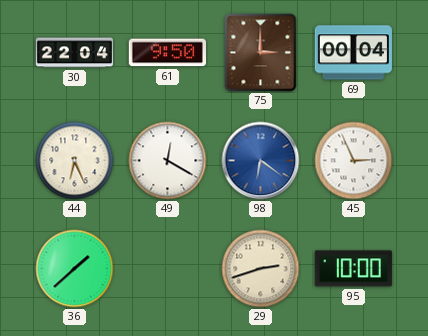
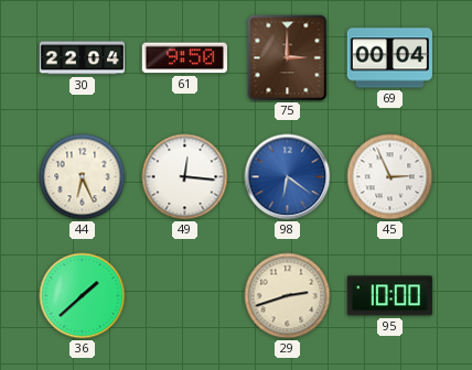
49: 12:20 -> 12:16
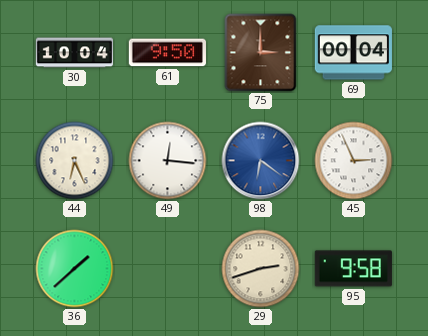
30: 22:04 -> 10:04
95: 10:00 -> 9:58
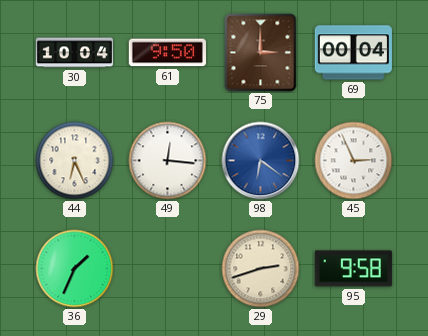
36: 1:38 -> 1:34
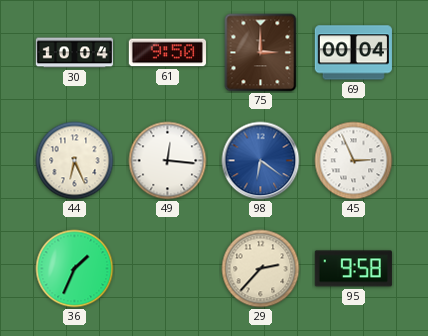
29: 2:42 -> 2:37
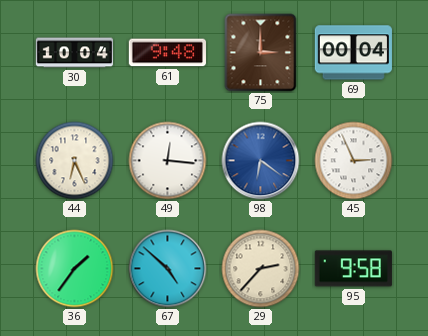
61: 9:50 -> 9:48
36: 1:34 -> 1:36
67: none -> 4:52
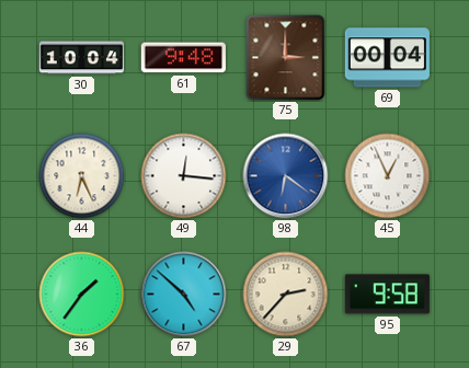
45: 2:56 -> 12:56
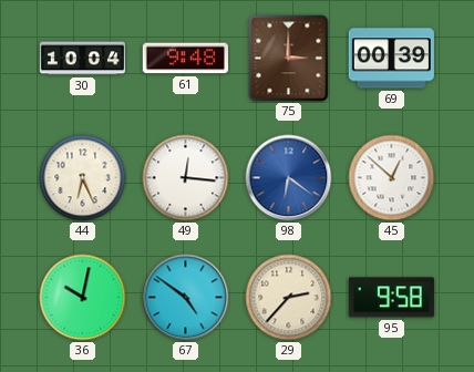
69: 00:04 -> 00:39
45: 12:56 -> 12:52
36: 1:36 -> 10:02
67: 4:52 -> 4:51
